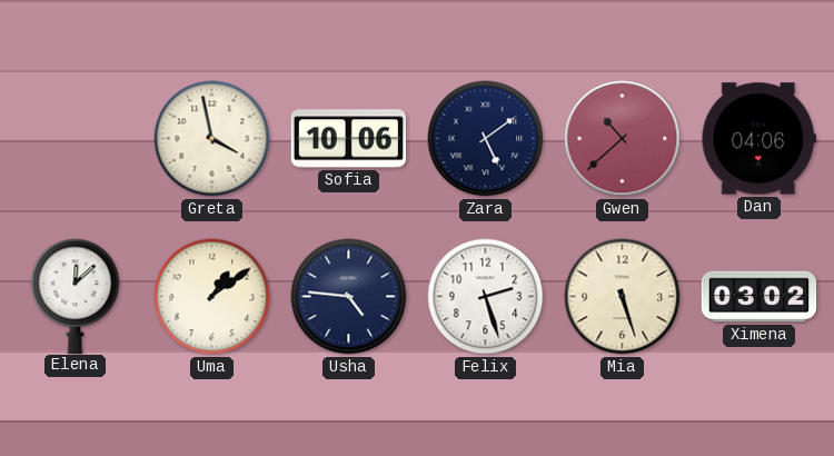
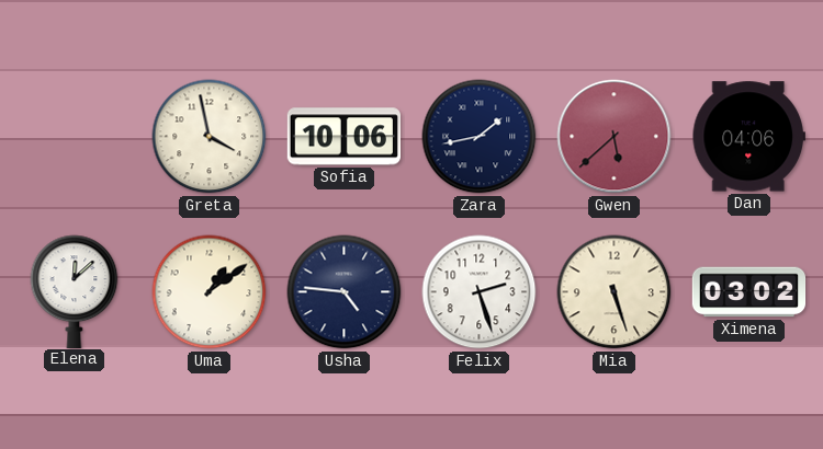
Zara: 5:09 -> 1:43
Gwen: 10:38 -> 5:38
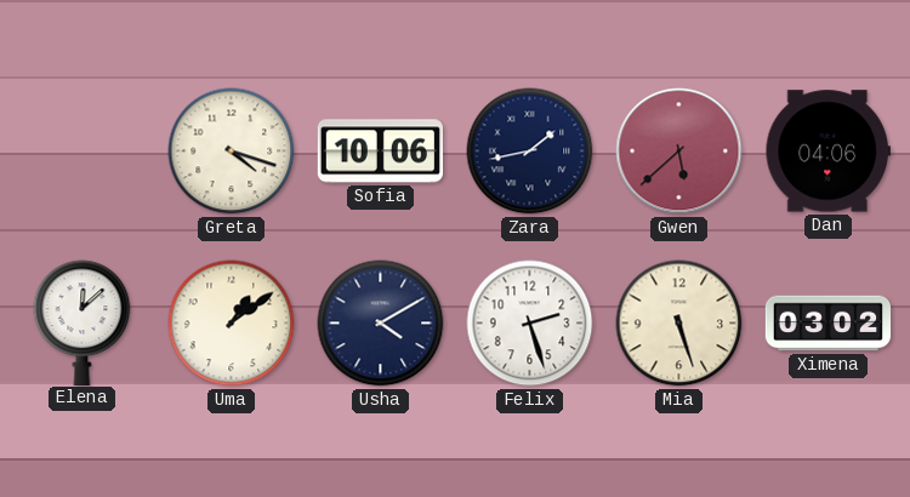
Greta: 3:58 -> 4:18
Usha: 4:46 -> 4:10
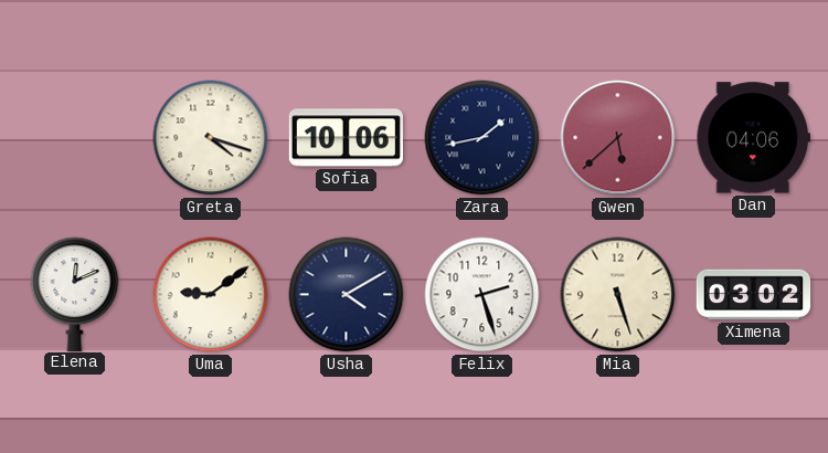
Elena: 12:08 -> 12:11
Uma: 1:09 -> 9:09
